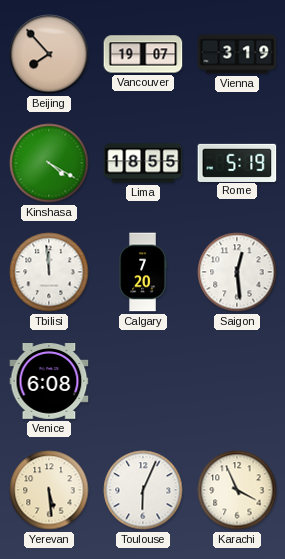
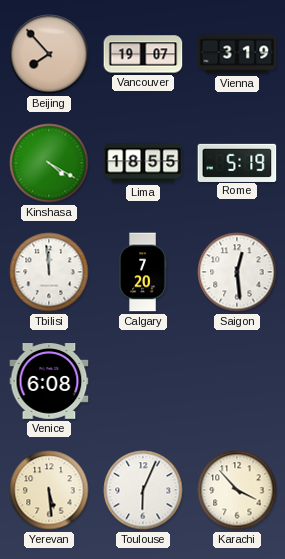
Karachi: 3:56 -> 3:53
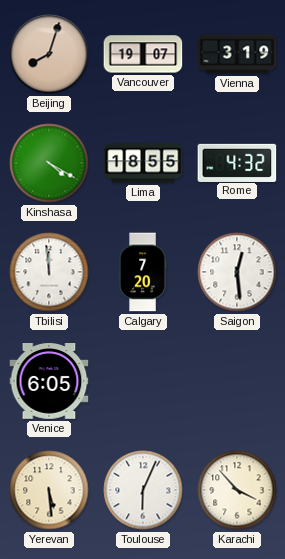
Beijing: 7:53 -> 8:03
Rome: 5:19 -> 4:32
Venice: 6:08 -> 6:05
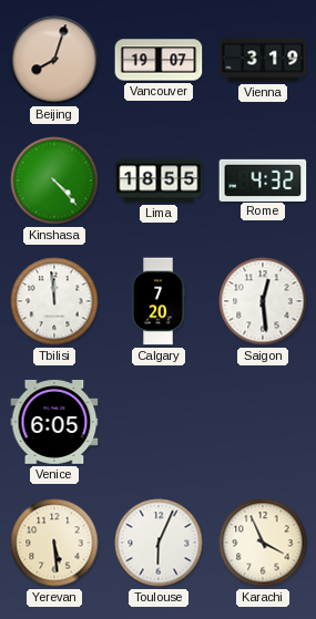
Kinshasa: 4:20 -> 4:23
Karachi: 3:53 -> 3:56
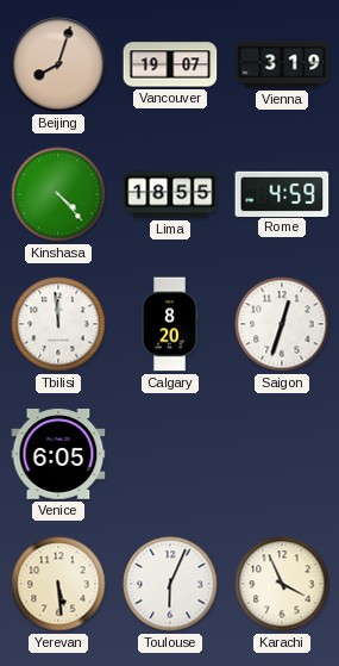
Rome: 4:32 -> 4:59
Calgary: 7:20 -> 8:20
Saigon: 12:29 -> 12:33
